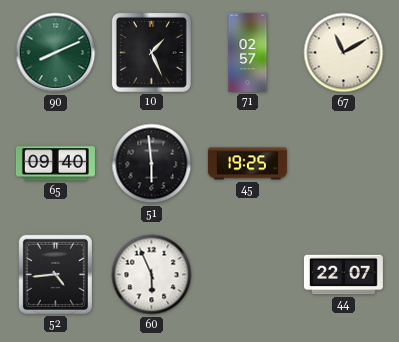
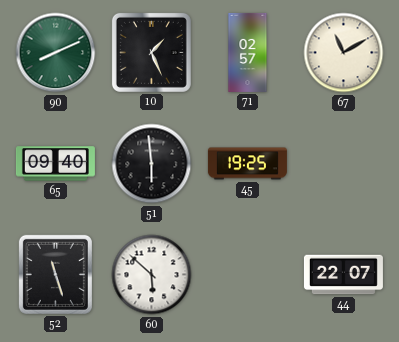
52: 4:44 -> 11:27
60: 5:56 -> 5:52
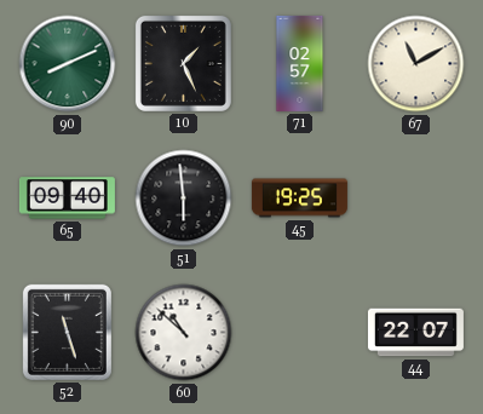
60: 5:52 -> 10:52
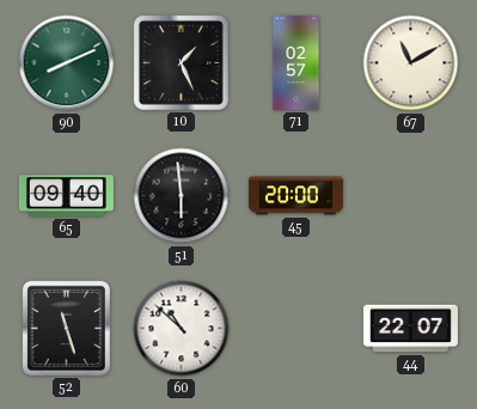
45: 19:25 -> 20:00
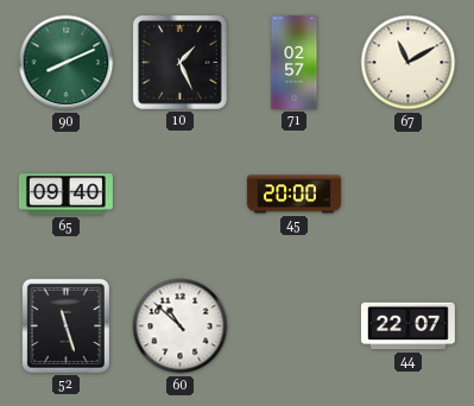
51: 5:59 -> none
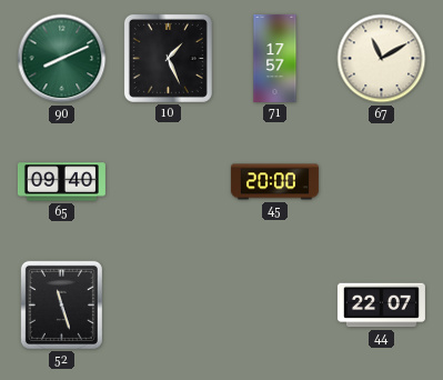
71: 02:57 -> 17:57
60: 10:52 -> none
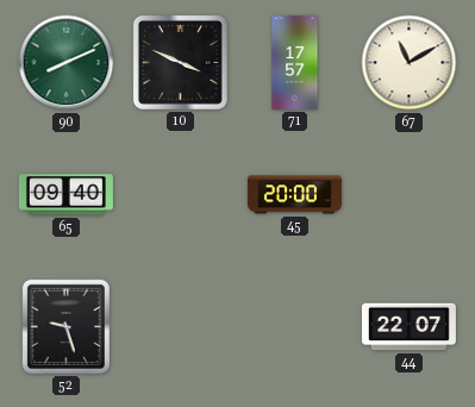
10: 1:26 -> 3:49
52: 11:27 -> 9:27
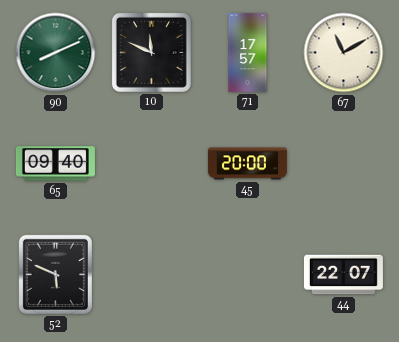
10: 3:49 -> 11:49
52: 9:27 -> 5:49
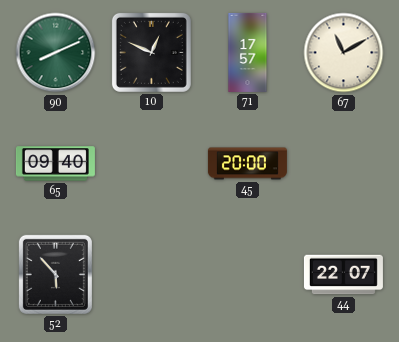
10: 11:49 -> 12:49
52: 5:49 -> 5:53
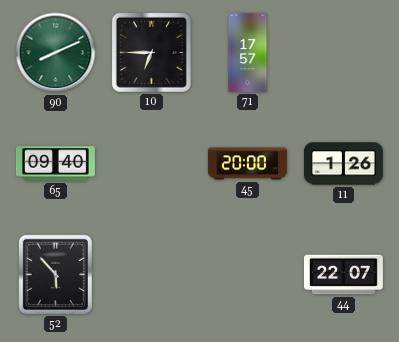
10: 12:49 -> 6:45
67: 11:10 -> none
11: none -> 1:26
